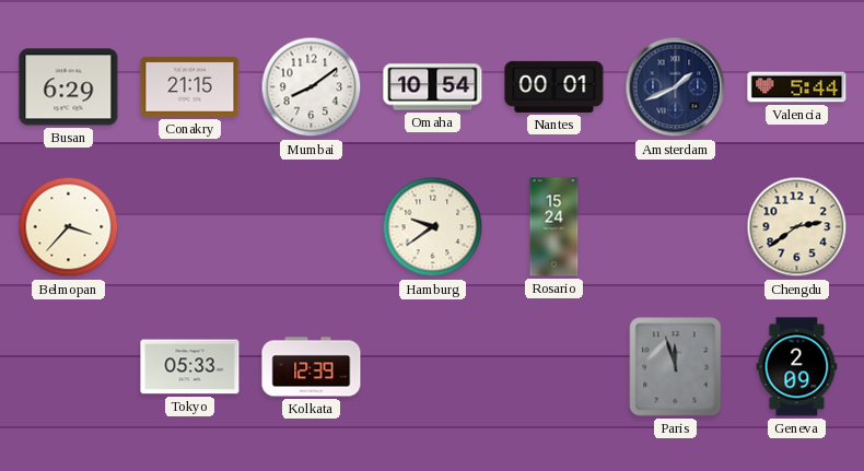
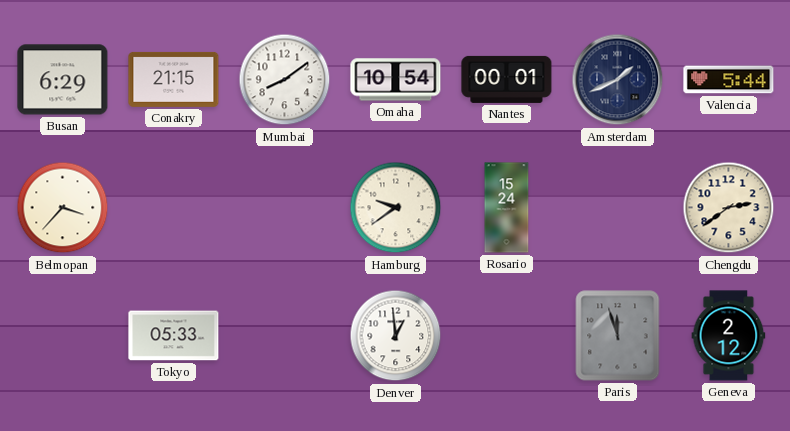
Kolkata: 12:39 -> none
Denver: none -> 12:59
Geneva: 2:09 -> 2:12
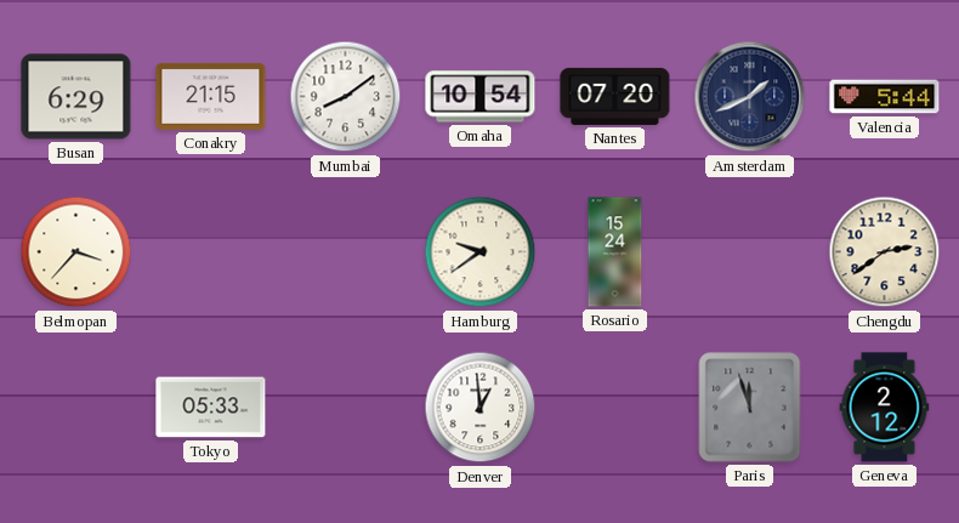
Nantes: 00:01 -> 07:20
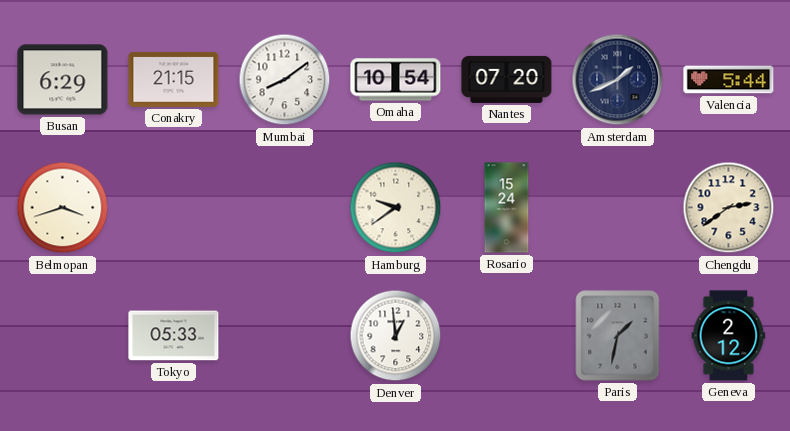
Belmopan: 3:37 -> 3:42
Paris: 11:57 -> 1:32
